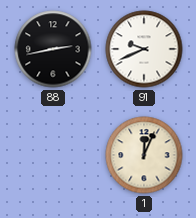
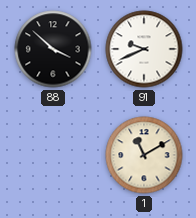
88: 2:43 -> 3:52
1: 12:04 -> 11:10
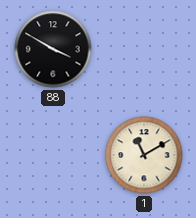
88: 3:52 -> 3:50
91: 9:41 -> none
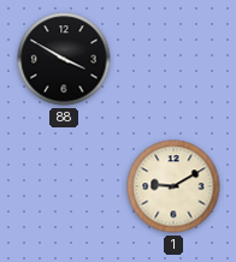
1: 11:10 -> 9:10
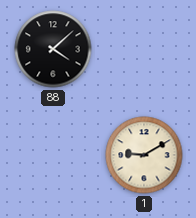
88: 3:50 -> 4:08
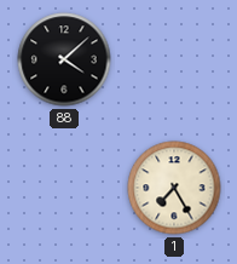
1: 9:10 -> 7:25
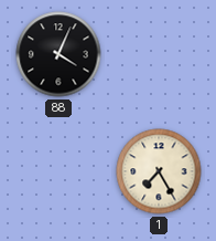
88: 4:08 -> 4:04
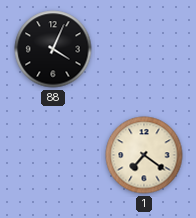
1: 7:25 -> 7:21
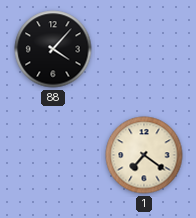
88: 4:04 -> 4:07
